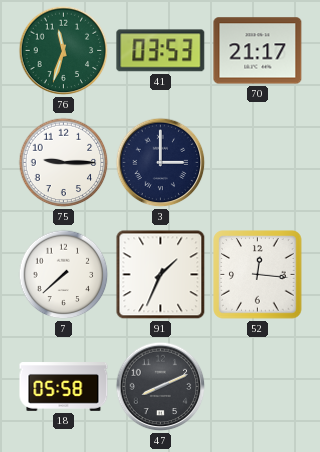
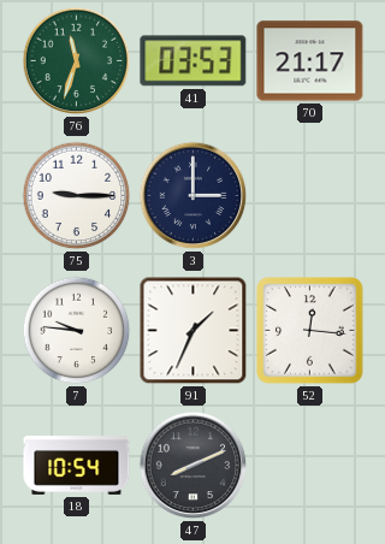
7: 7:38 -> 9:46
18: 05:58 -> 10:54
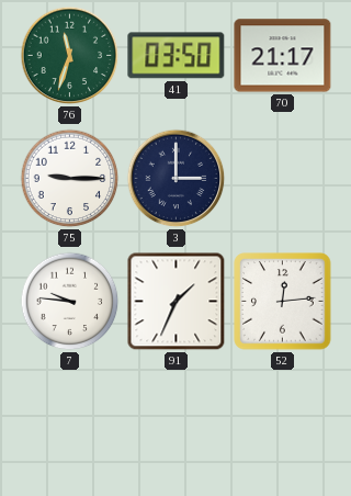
41: 03:53 -> 03:50
52: 12:16 -> 12:14
18: 10:54 -> none
47: 8:11 -> none
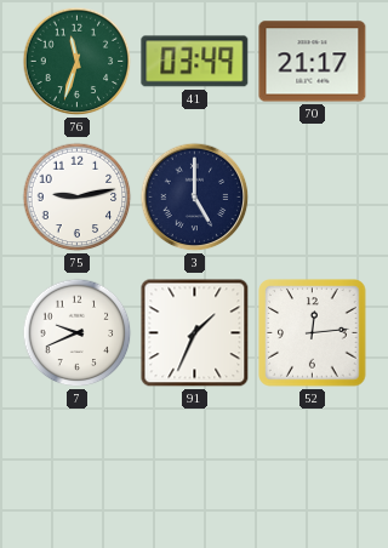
41: 03:50 -> 03:49
75: 9:15 -> 9:13
3: 3:00 -> 5:00
7: 9:46 -> 9:41
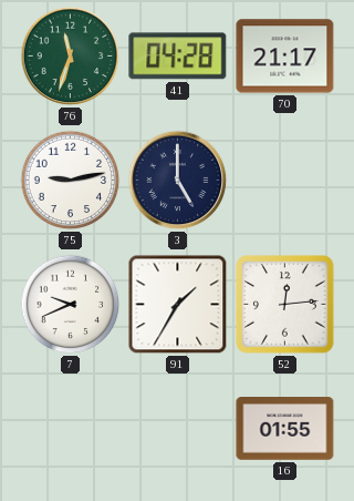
41: 03:49 -> 04:28
91: 1:34 -> 1:35
16: none -> 01:55
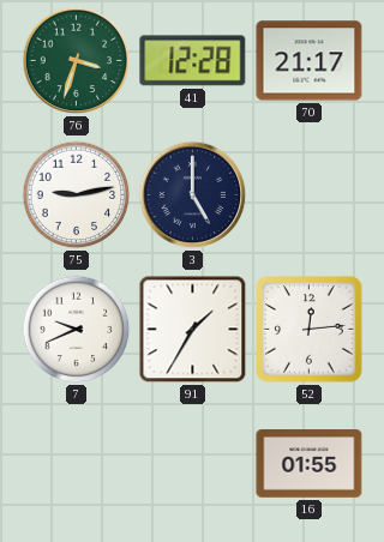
76: 11:33 -> 3:33
41: 04:28 -> 12:28
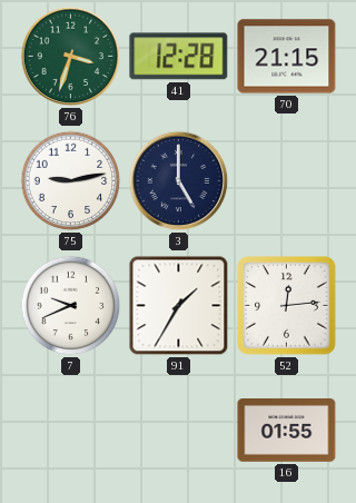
70: 21:17 -> 21:15
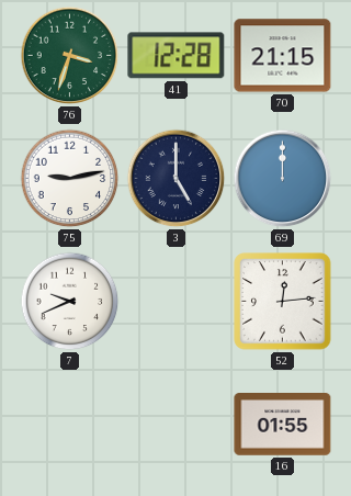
69: none -> 12:00
91: 1:35 -> none
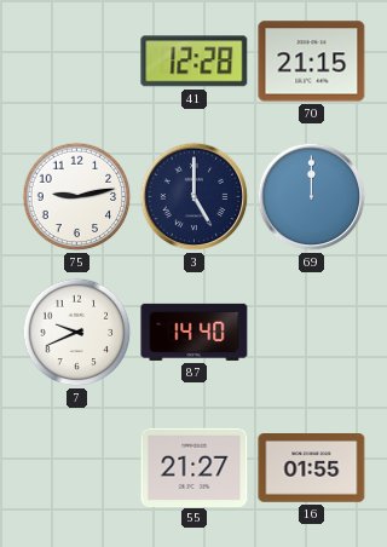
76: 3:33 -> none
87: none -> 14:40
52: 12:14 -> none
55: none -> 21:27
